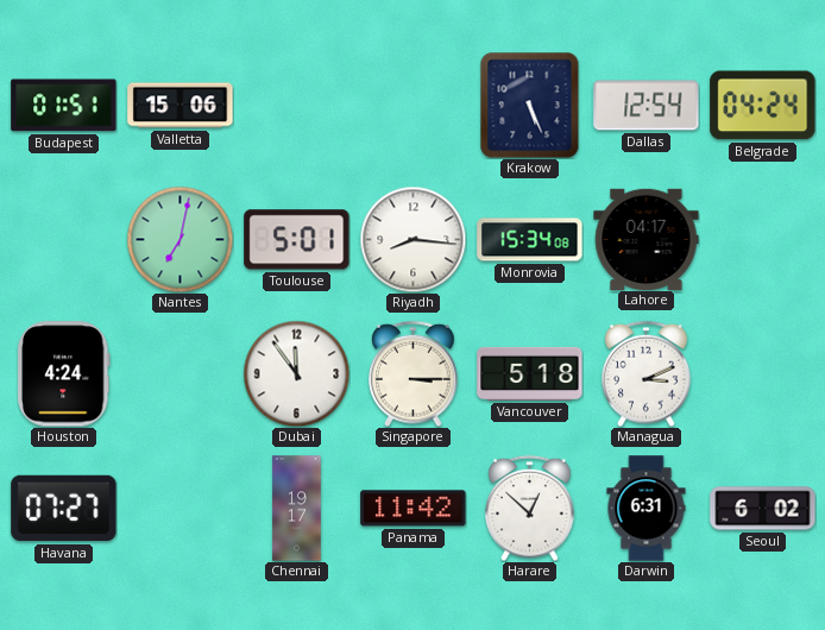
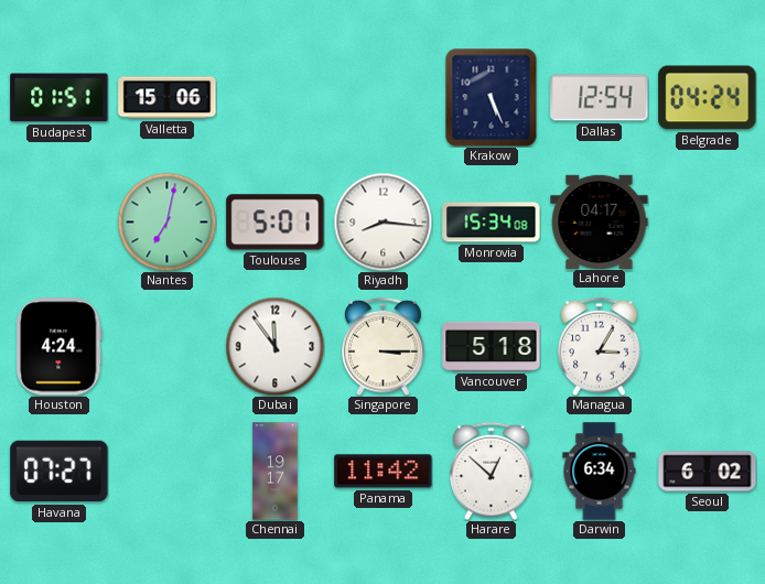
Managua: 3:11 -> 3:05
Darwin: 6:31 -> 6:34
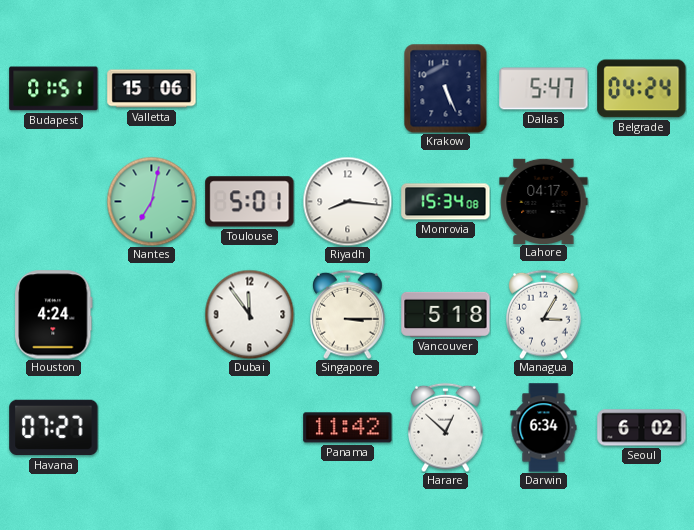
Dallas: 12:54 -> 5:47
Chennai: 19:17 -> none
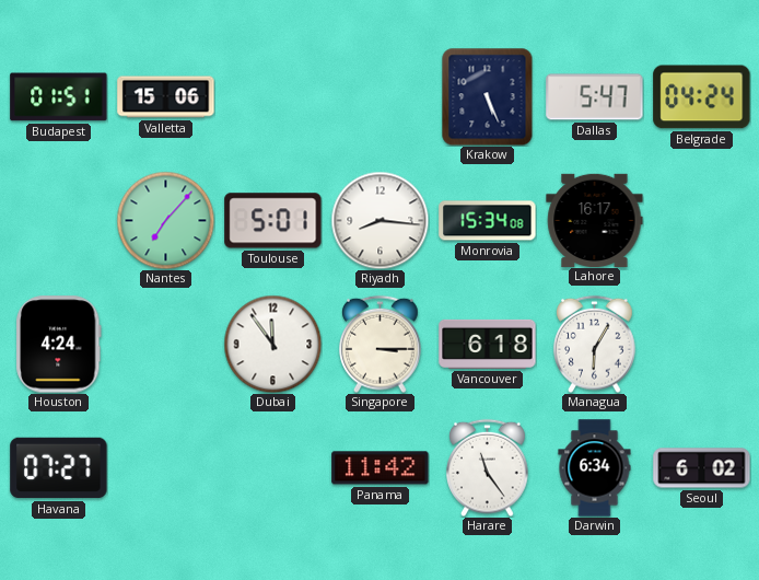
Nantes: 7:02 -> 7:07
Lahore: 04:17 -> 16:17
Vancouver: 5:18 -> 6:18
Managua: 3:05 -> 6:05
Harare: 12:52 -> 11:24
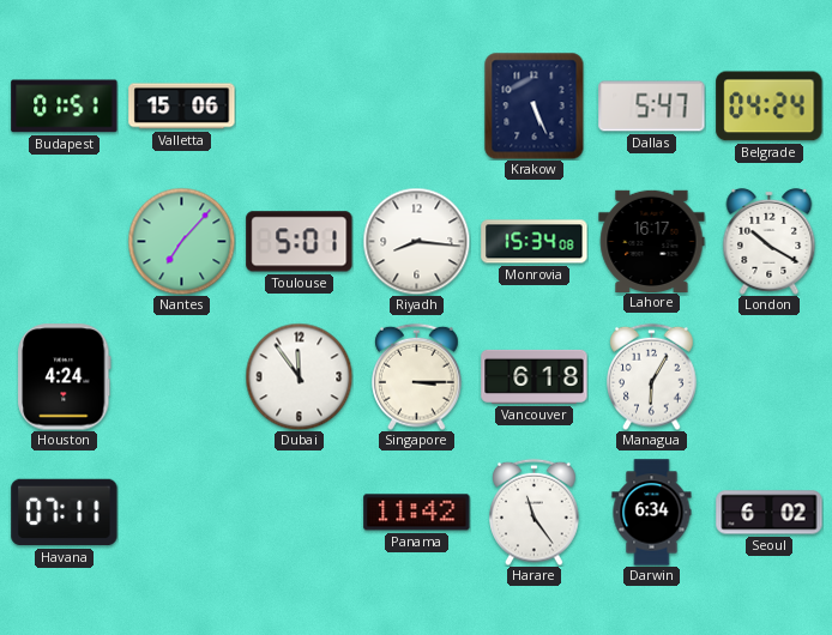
London: none -> 10:20
Havana: 07:27 -> 07:11
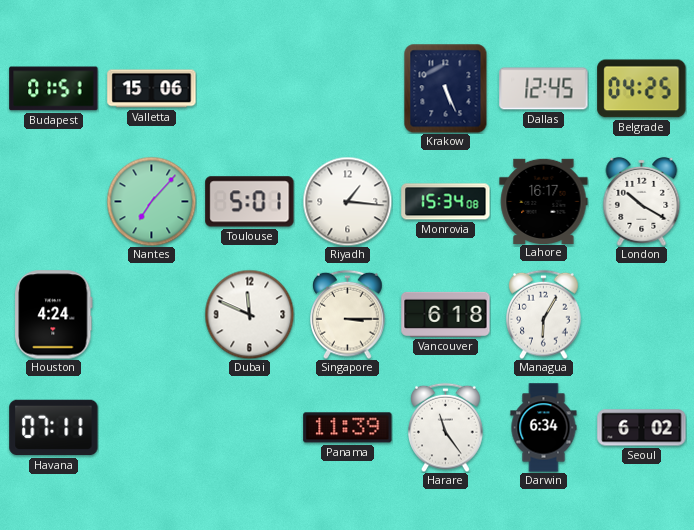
Dallas: 5:47 -> 12:45
Belgrade: 04:24 -> 04:25
Riyadh: 8:16 -> 1:16
Dubai: 11:54 -> 11:49
Panama: 11:42 -> 11:39
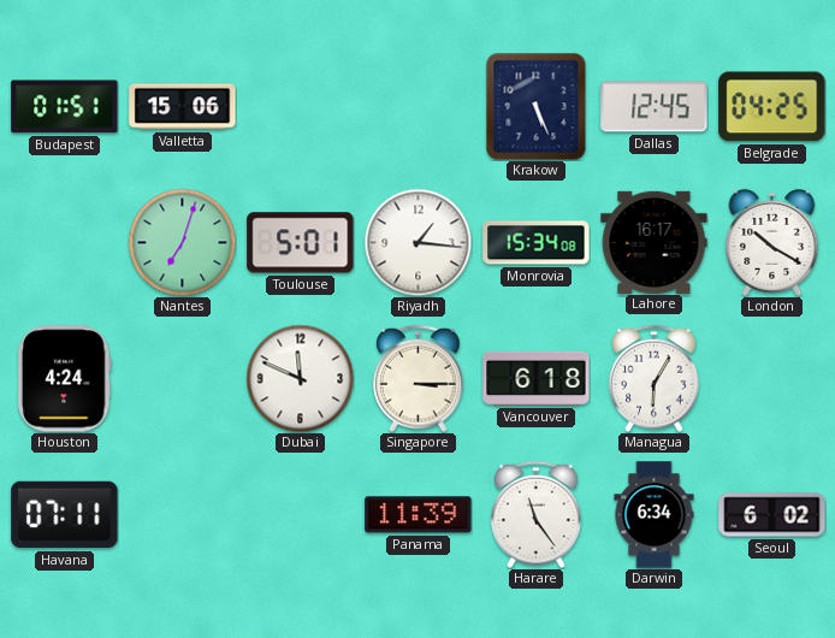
Nantes: 7:07 -> 7:03
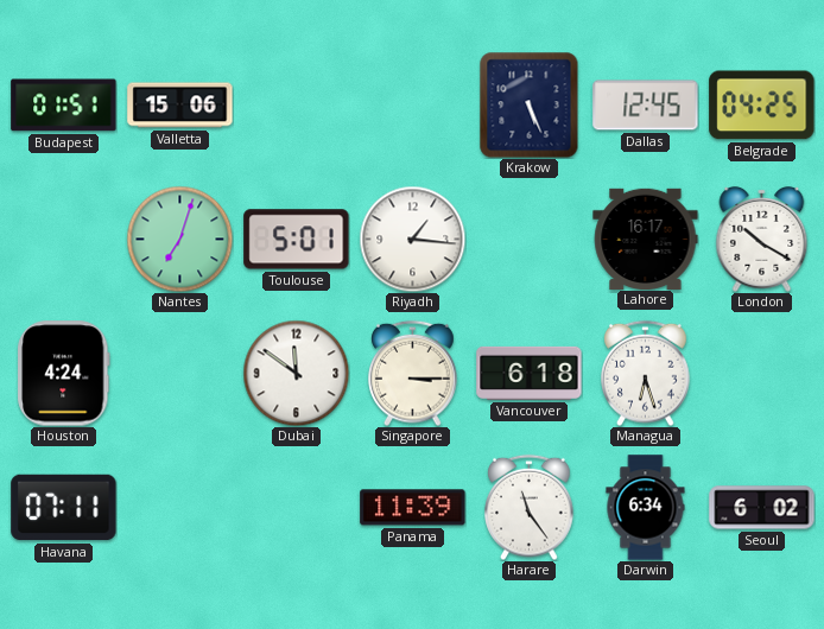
Monrovia: 15:34 -> none
Dubai: 11:49 -> 11:51
Managua: 6:05 -> 6:27
